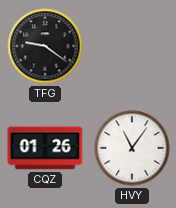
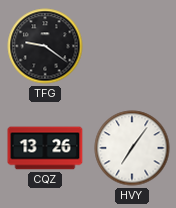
CQZ: 01:26 -> 13:26
HVY: 11:06 -> 7:06
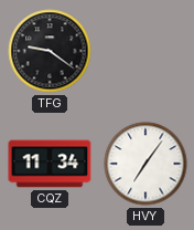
CQZ: 13:26 -> 11:34
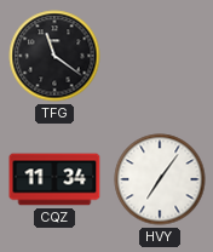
TFG: 9:21 -> 11:21
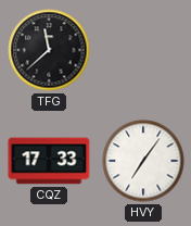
TFG: 11:21 -> 11:38
CQZ: 11:34 -> 17:33
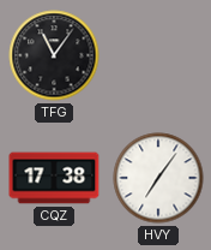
TFG: 11:38 -> 11:06
CQZ: 17:33 -> 17:38
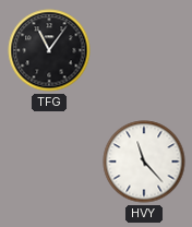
CQZ: 17:38 -> none
HVY: 7:06 -> 11:23
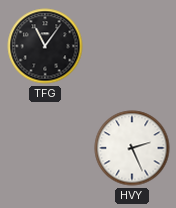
HVY: 11:23 -> 2:26
